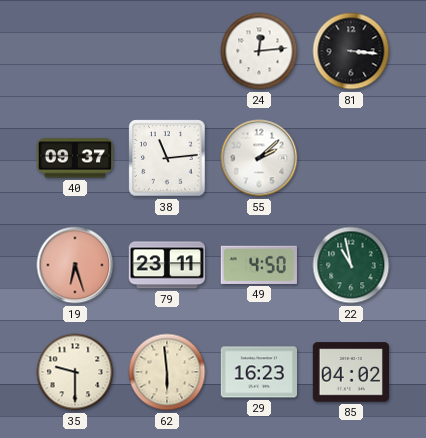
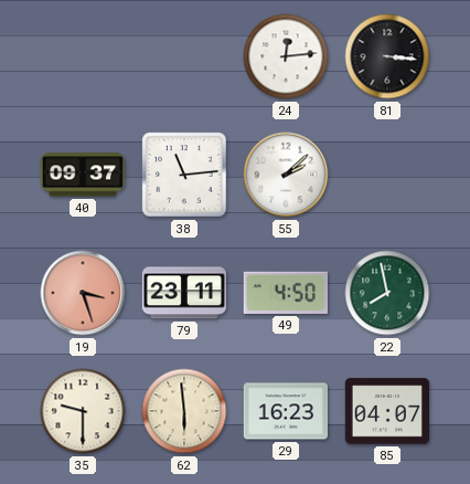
19: 6:27 -> 3:27
22: 10:58 -> 7:58
85: 04:02 -> 04:07
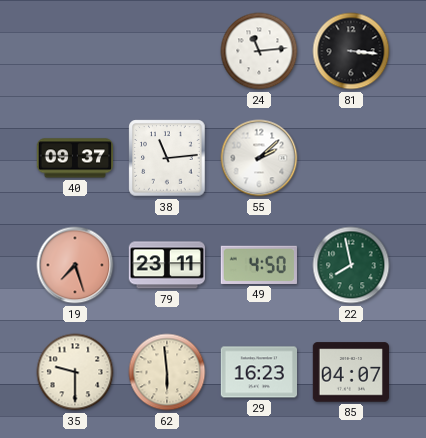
24: 12:14 -> 11:14
19: 3:27 -> 7:27
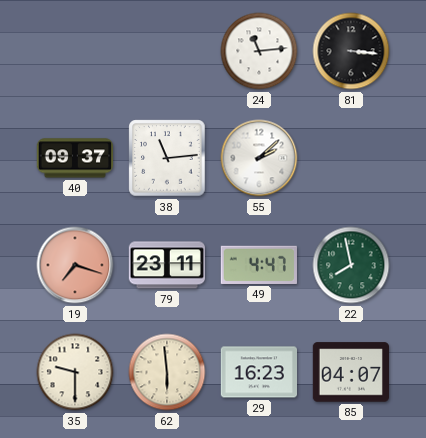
19: 7:27 -> 7:18
49: 4:50 -> 4:47
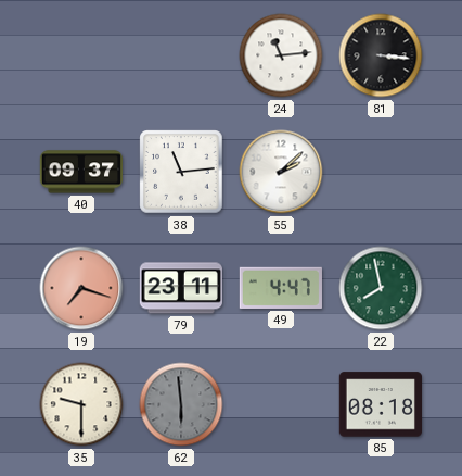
62 dial: cream -> grey
29: 16:23 -> none
85: 04:07 -> 08:18
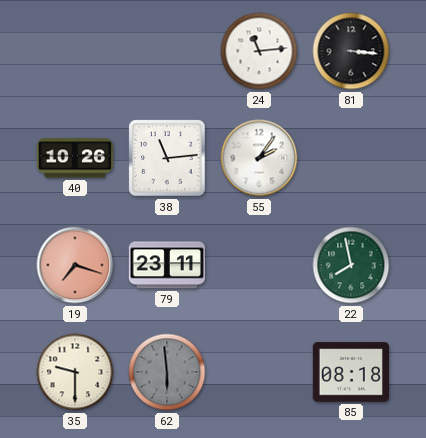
40: 09:37 -> 10:26
55: 2:08 -> 2:06
49: 4:47 -> none
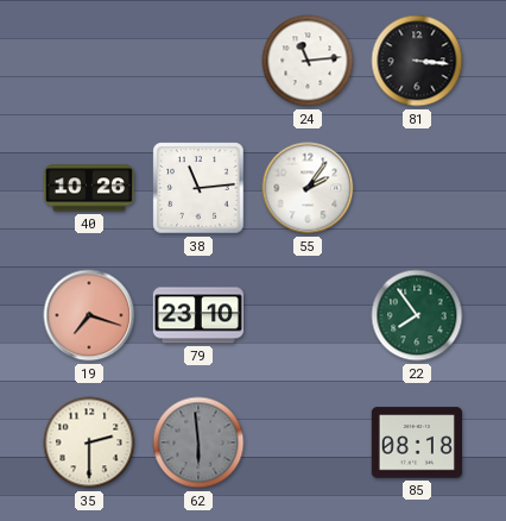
79: 23:11 -> 23:10
22: 7:58 -> 7:54
35: 9:30 -> 2:30
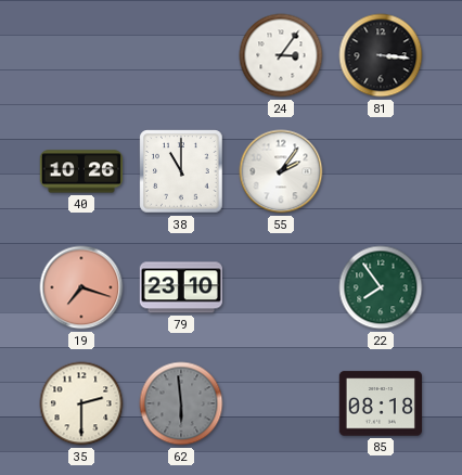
24: 11:14 -> 3:06
38: 11:14 -> 11:00
